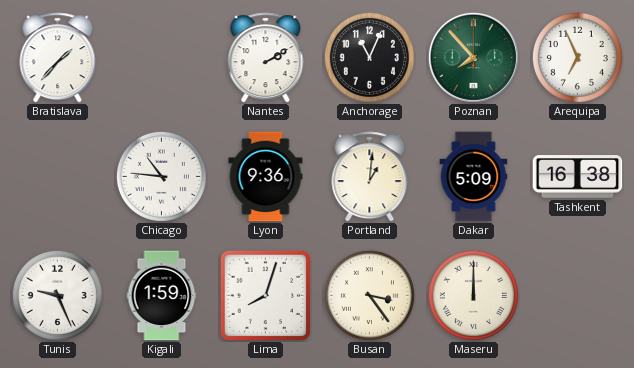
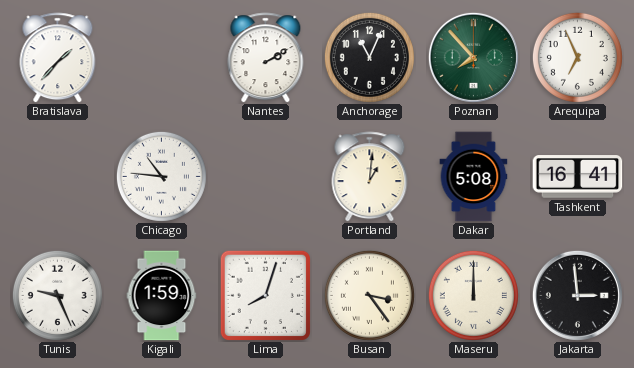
Lyon: 9:36 -> none
Dakar: 5:09 -> 5:08
Tashkent: 16:38 -> 16:41
Jakarta: none -> 2:59
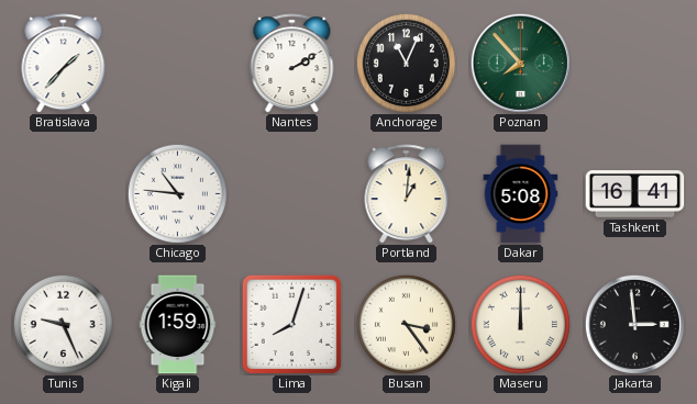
Arequipa: 6:56 -> none
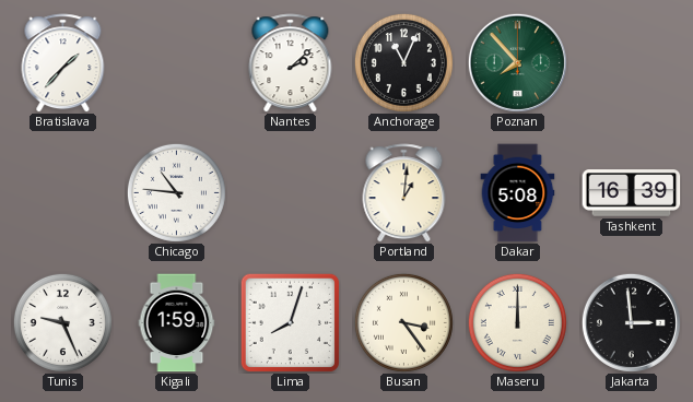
Nantes: 2:10 -> 2:08
Tashkent: 16:41 -> 16:39
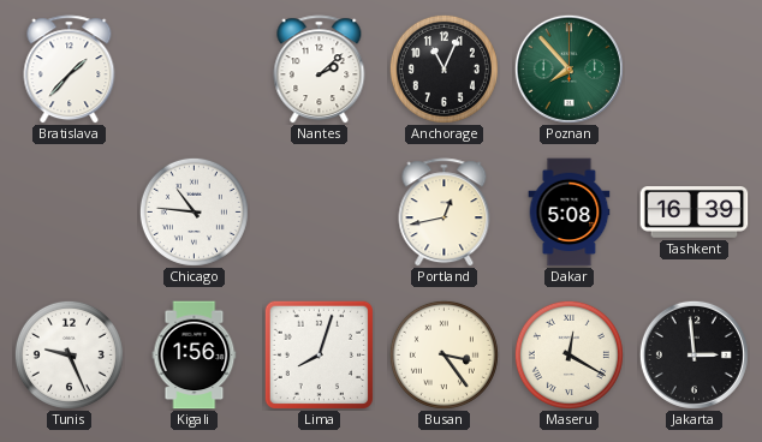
Portland: 1:01 -> 12:43
Kigali: 1:59 -> 1:56
Maseru: 12:00 -> 12:20
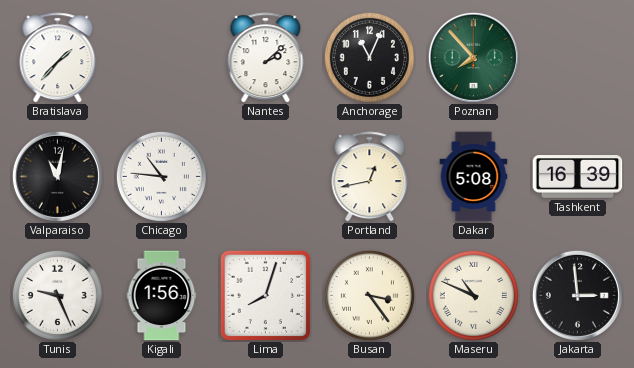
Valparaiso: none -> 11:02
Maseru: 12:20 -> 10:49
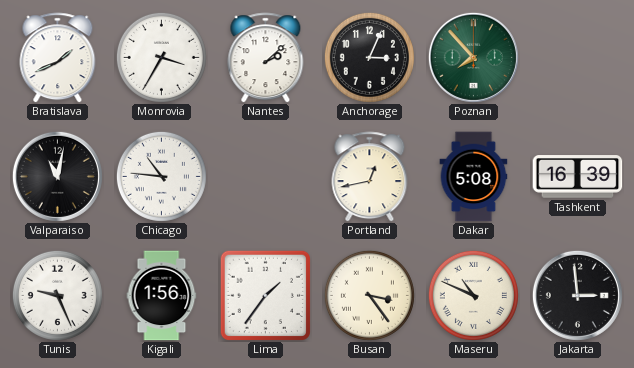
Bratislava: 1:37 -> 1:41
Monrovia: none -> 3:35
Anchorage: 11:04 -> 3:04
Lima: 8:03 -> 1:36
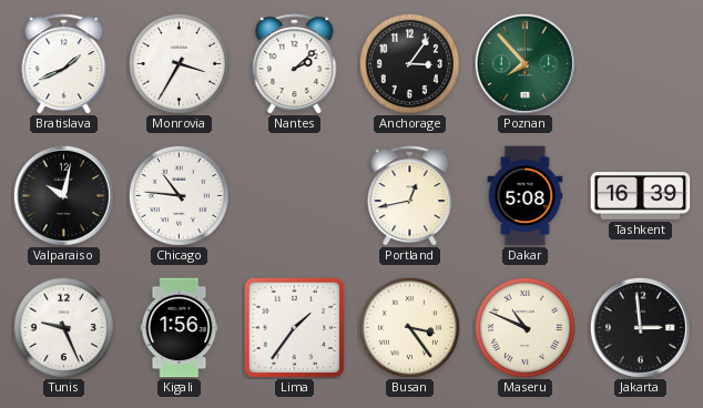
Anchorage: 3:04 -> 3:06
Valparaiso: 11:02 -> 10:02
